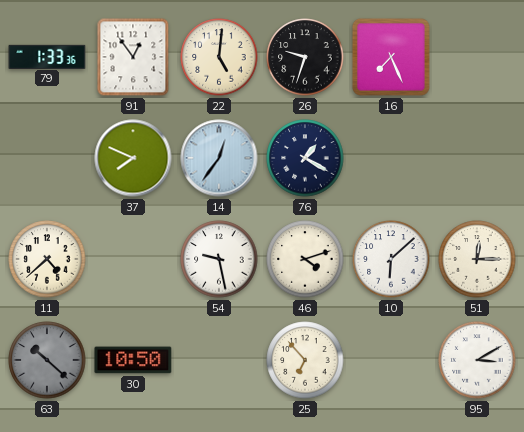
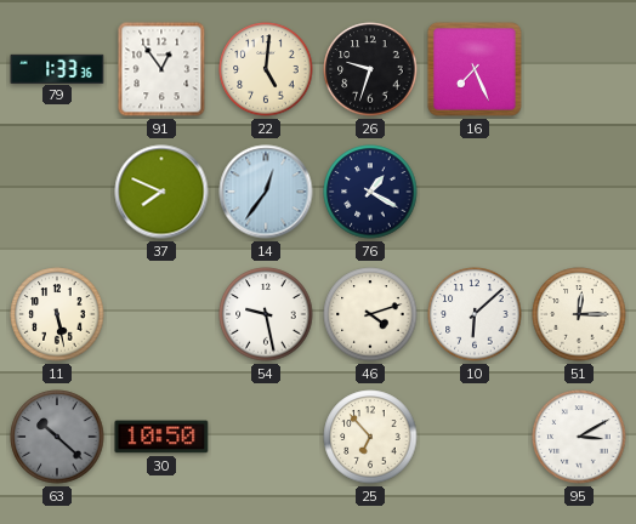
11: 4:38 -> 5:28
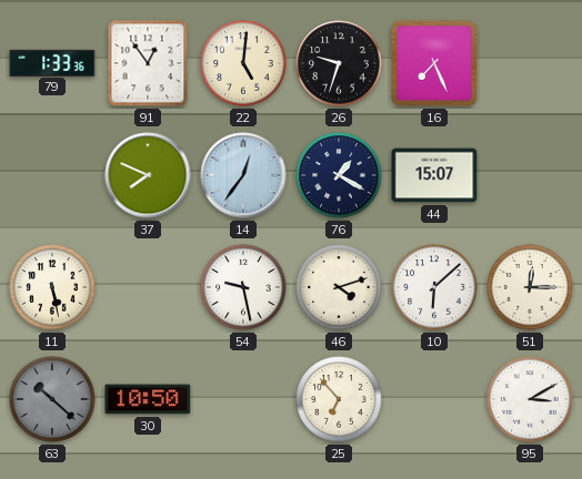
44: none -> 15:07
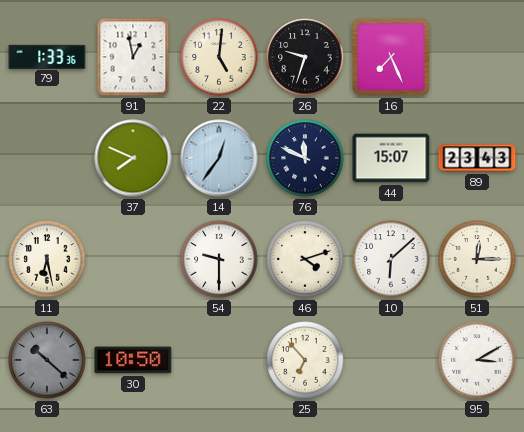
91: 12:54 -> 12:58
76: 1:20 -> 11:49
89: none -> 23:43
11: 5:28 -> 6:28
54: 9:28 -> 9:30
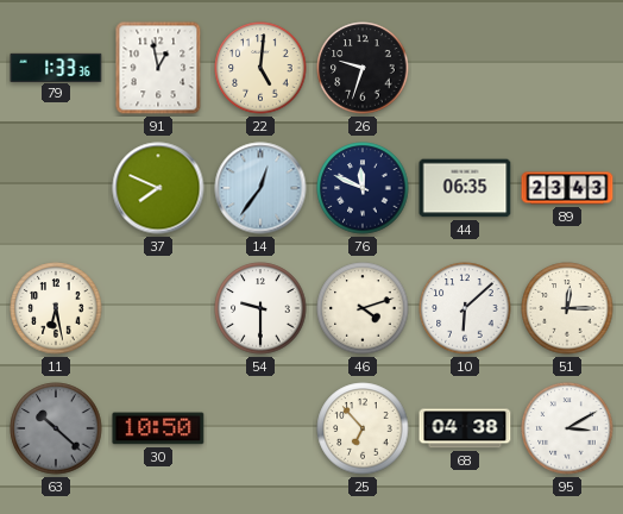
16: 7:26 -> none
44: 15:07 -> 06:35
68: none -> 04:38
